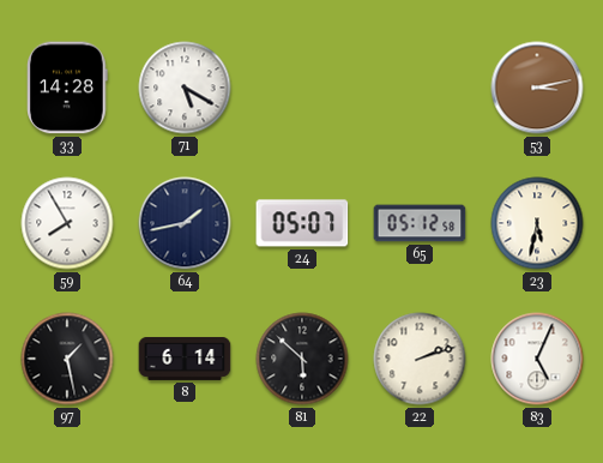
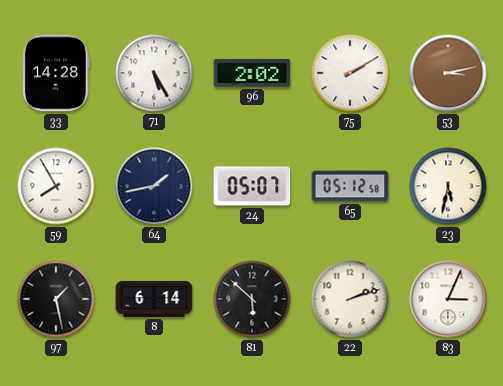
71: 5:20 -> 5:25
96: none -> 2:02
75: none -> 2:10
83: 5:04 -> 3:04
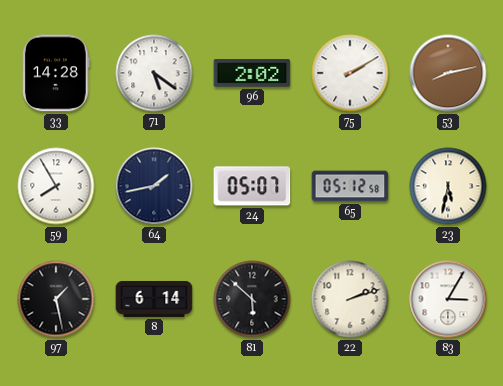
71: 5:25 -> 5:21
53: 3:13 -> 8:13
83: 3:04 -> 3:05
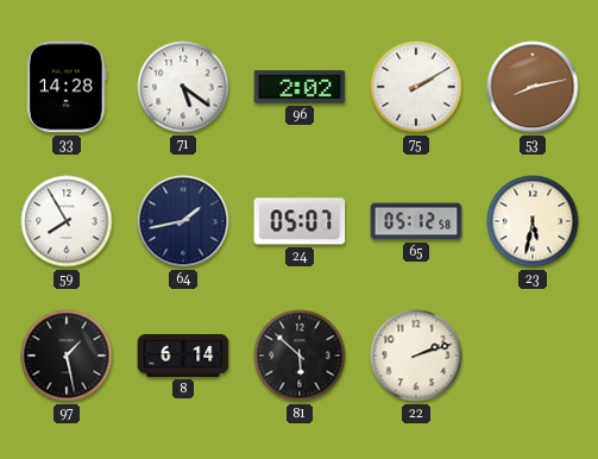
83: 3:05 -> none
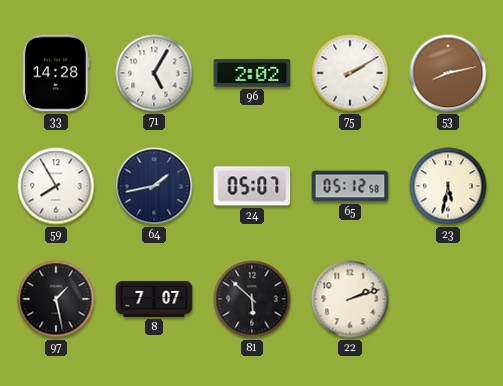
71: 5:21 -> 5:05
8: 6:14 -> 7:07
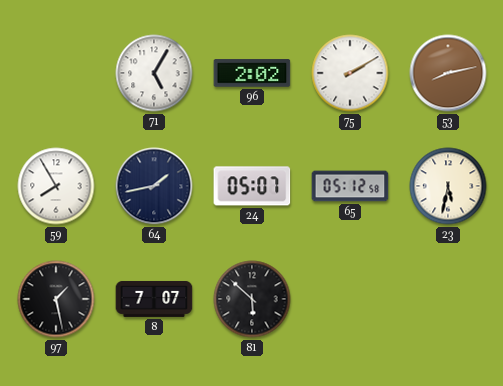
33: 14:28 -> none
22: 2:12 -> none
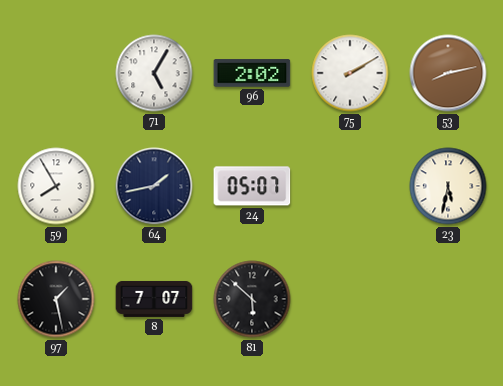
65: 05:12 -> none
